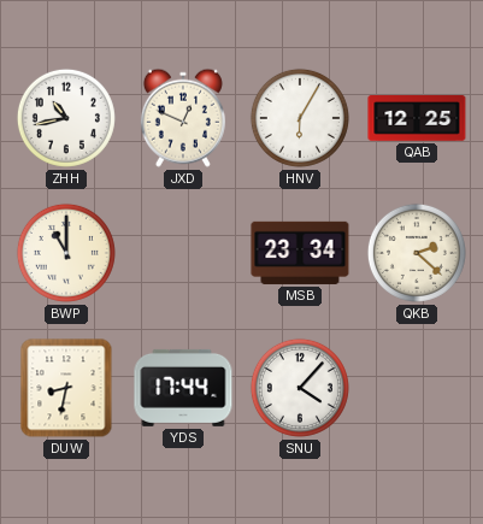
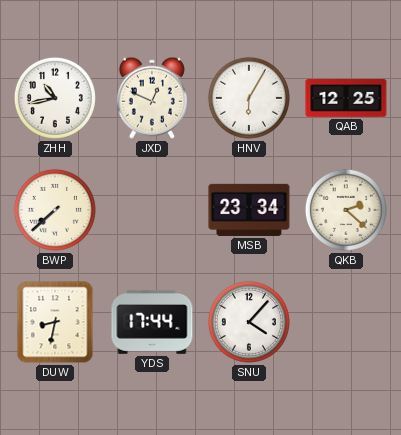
BWP: 11:00 -> 7:38
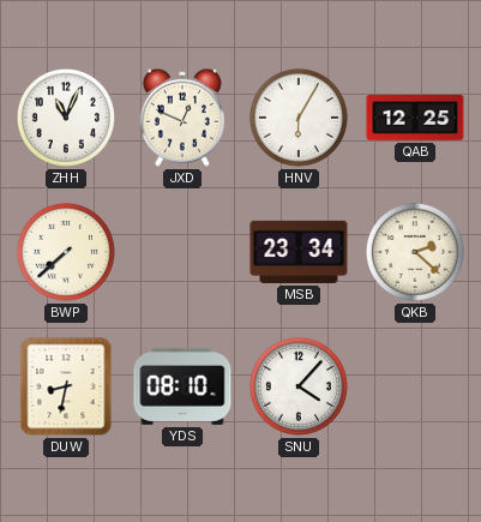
ZHH: 10:43 -> 11:04
YDS: 17:44 -> 08:10
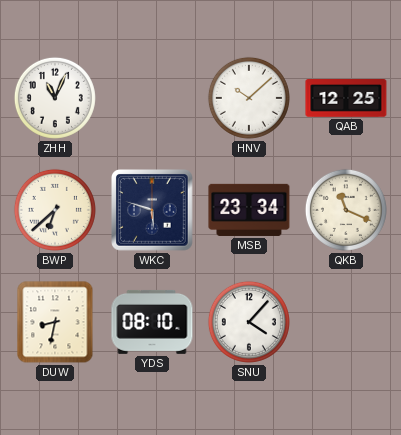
JXD: 12:49 -> none
HNV: 6:05 -> 10:08
BWP: 7:38 -> 6:38
WKC: none -> 5:48
QKB: 2:22 -> 11:19
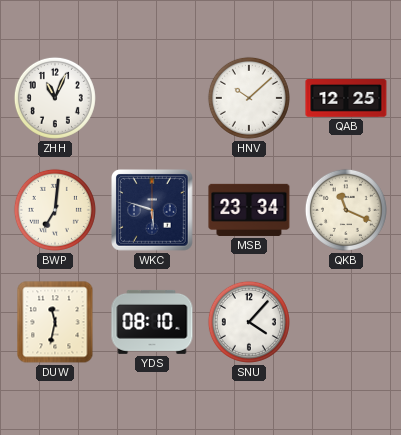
BWP: 6:38 -> 7:01
DUW: 8:32 -> 11:32
